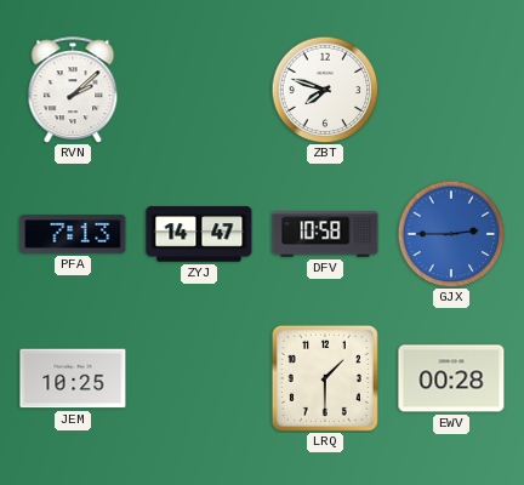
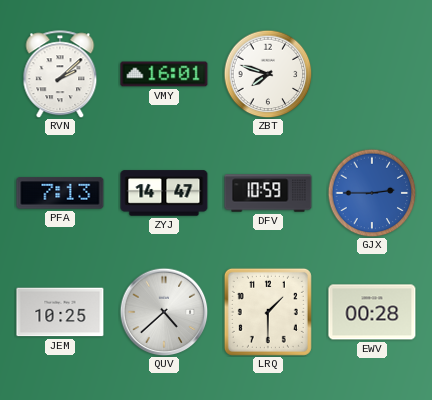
VMY: none -> 16:01
DFV: 10:58 -> 10:59
QUV: none -> 4:38
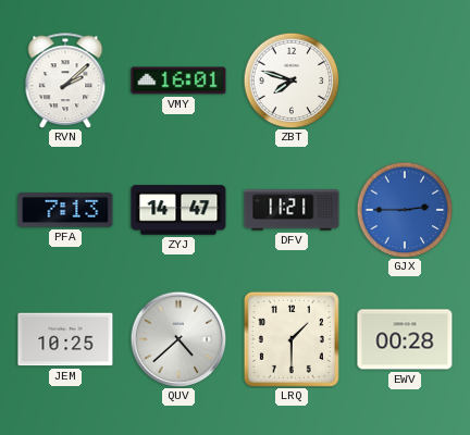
DFV: 10:59 -> 11:21
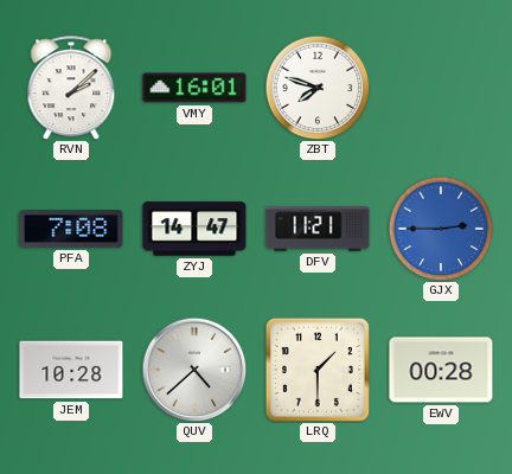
PFA: 7:13 -> 7:08
JEM: 10:25 -> 10:28
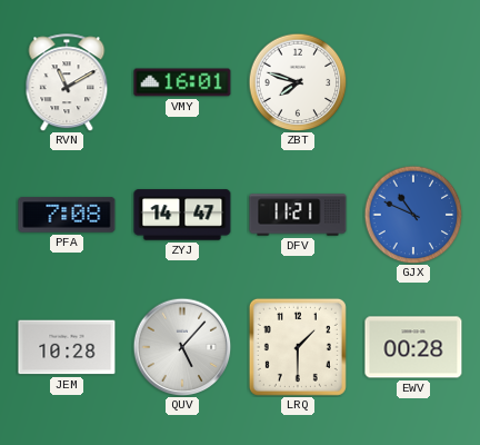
RVN: 2:08 -> 11:10
GJX: 2:45 -> 10:49
QUV: 4:38 -> 5:07
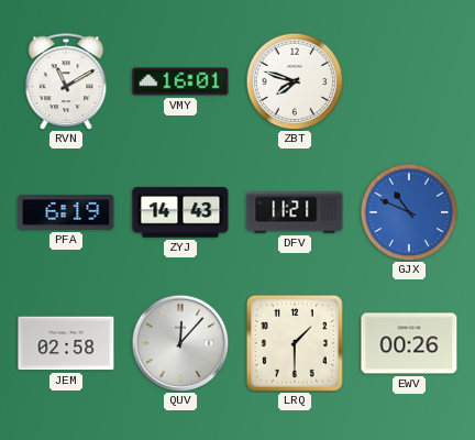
PFA: 7:08 -> 6:19
ZYJ: 14:47 -> 14:43
JEM: 10:28 -> 02:58
QUV: 5:07 -> 12:07
EWV: 00:28 -> 00:26
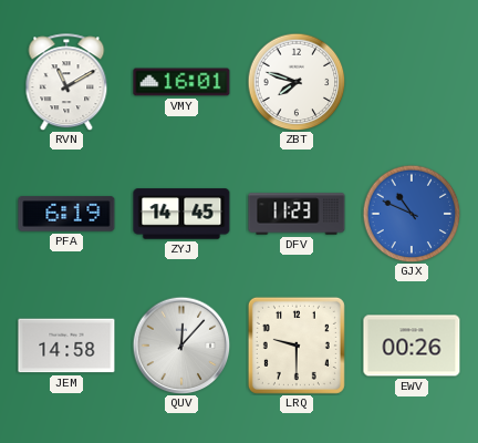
ZYJ: 14:43 -> 14:45
DFV: 11:21 -> 11:23
JEM: 02:58 -> 14:58
LRQ: 1:30 -> 9:30
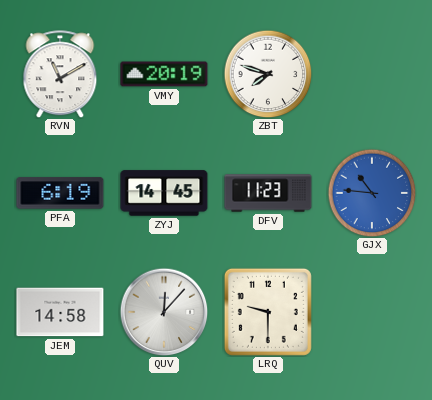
VMY: 16:01 -> 20:19
GJX: 10:49 -> 10:46
EWV: 00:26 -> none
